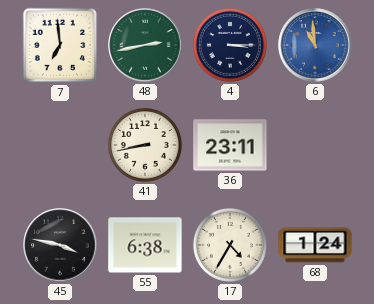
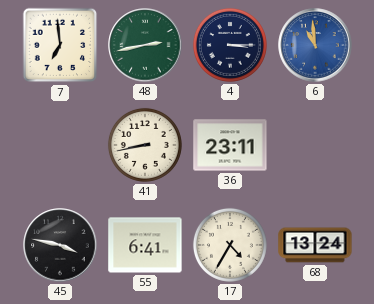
55: 6:38 -> 6:41
68: 1:24 -> 13:24
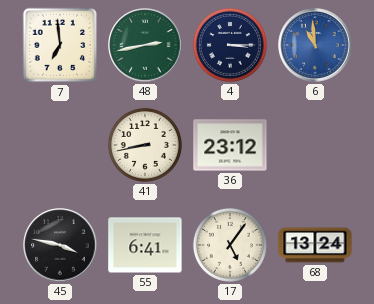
36: 23:11 -> 23:12
17: 4:35 -> 5:06
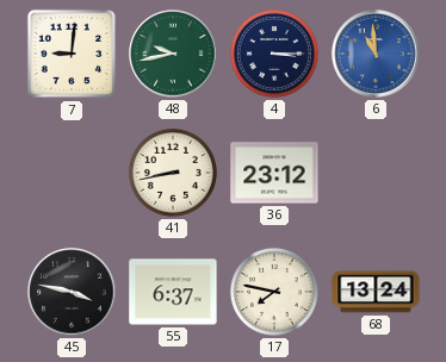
7: 6:59 -> 9:01
48: 2:43 -> 9:43
55: 6:41 -> 6:37
17: 5:06 -> 7:47
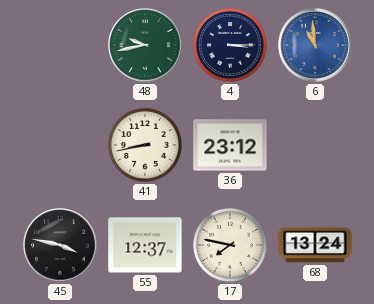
7: 9:01 -> none
55: 6:37 -> 12:37
